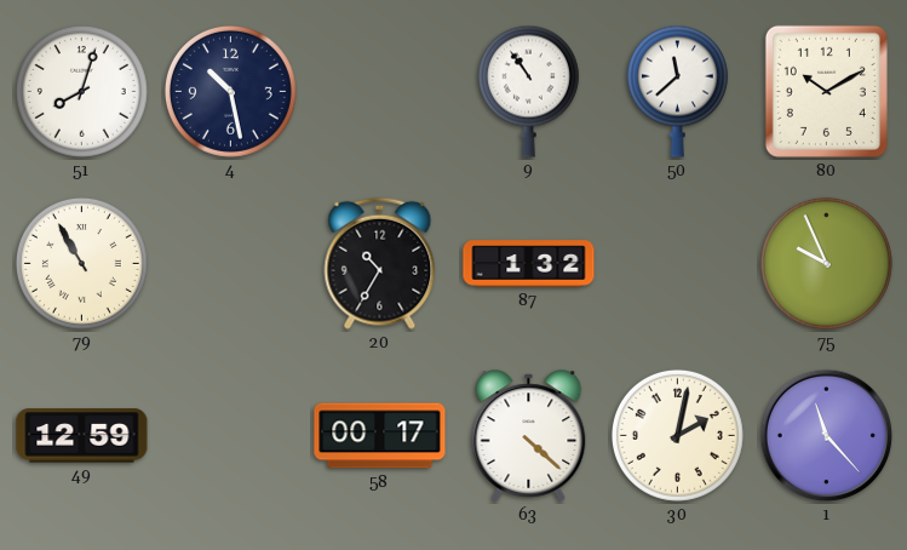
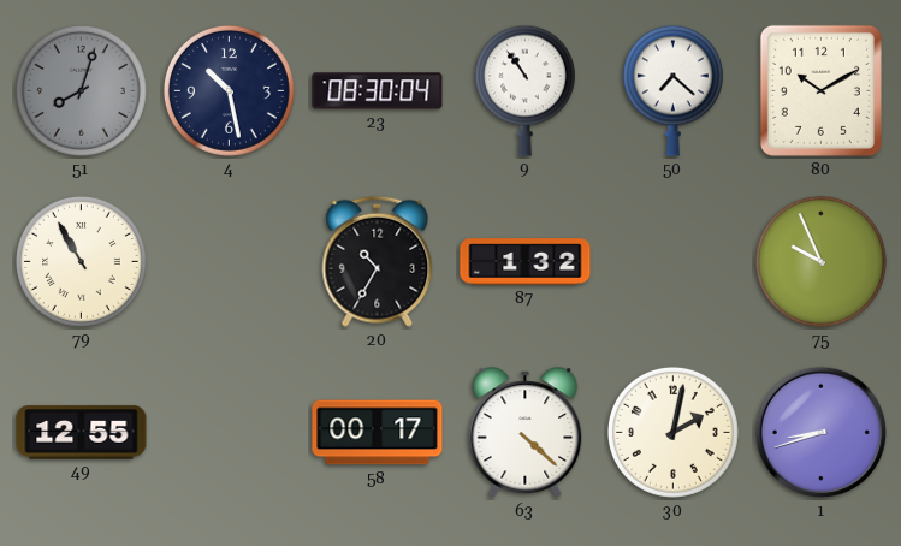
51 dial: white -> grey
23: none -> 08:30
50: 11:38 -> 7:22
49: 12:59 -> 12:55
1: 11:23 -> 8:42
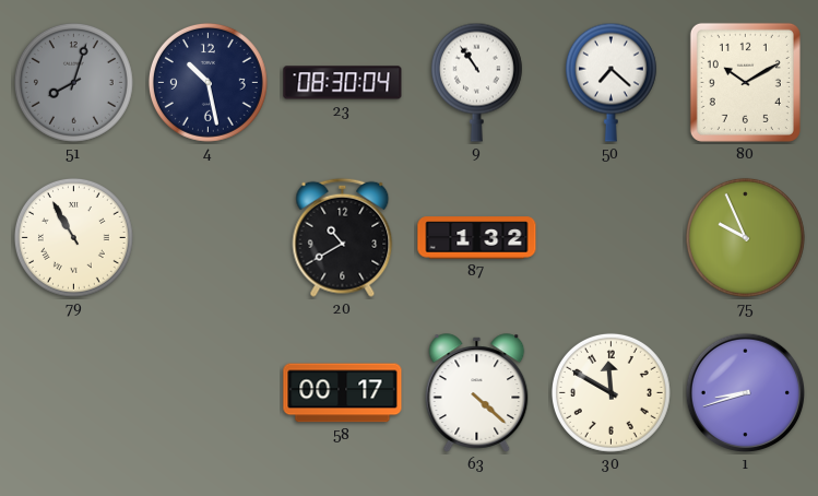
20: 10:35 -> 10:40
49: 12:55 -> none
30: 2:02 -> 11:50
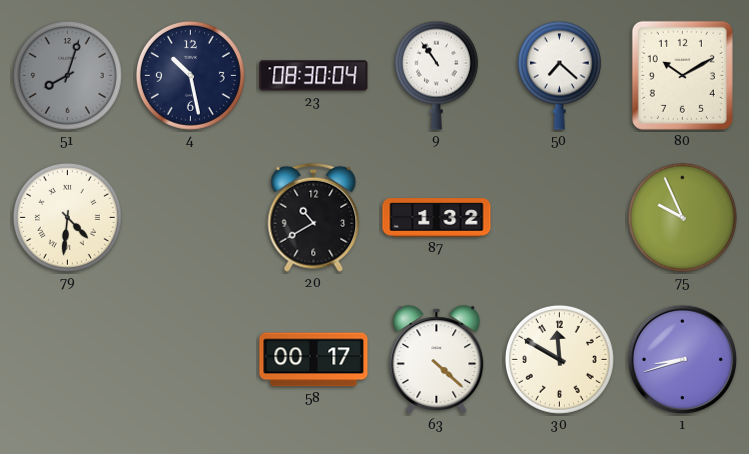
79: 10:55 -> 4:31
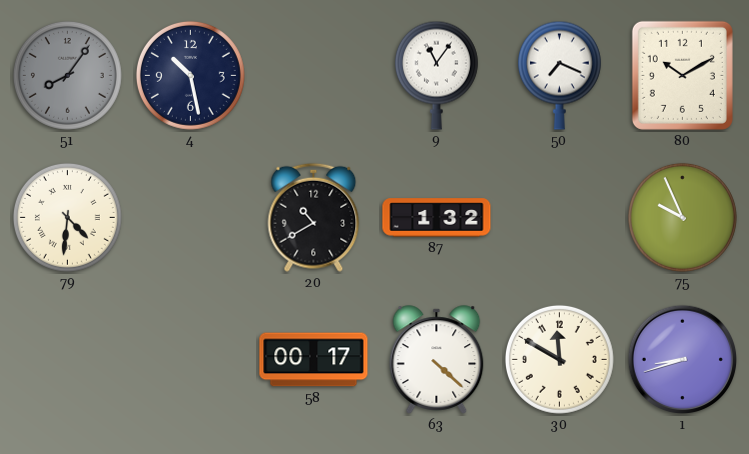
51: 8:03 -> 8:06
23: 08:30 -> none
9: 10:54 -> 11:06
50: 7:22 -> 7:19
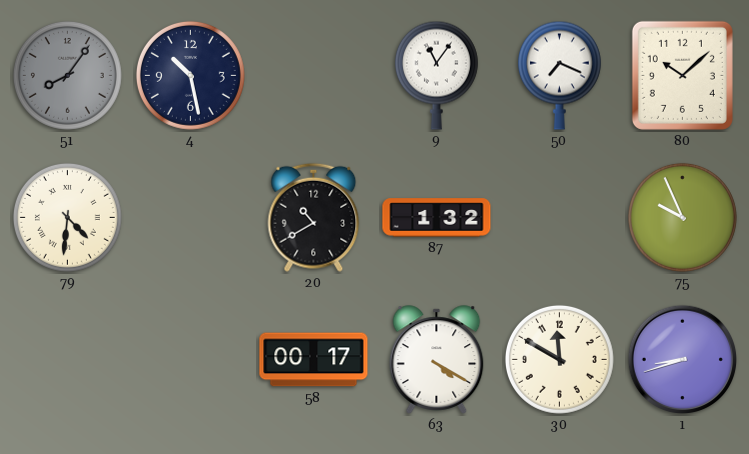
80: 10:10 -> 10:08
63: 4:22 -> 4:20
